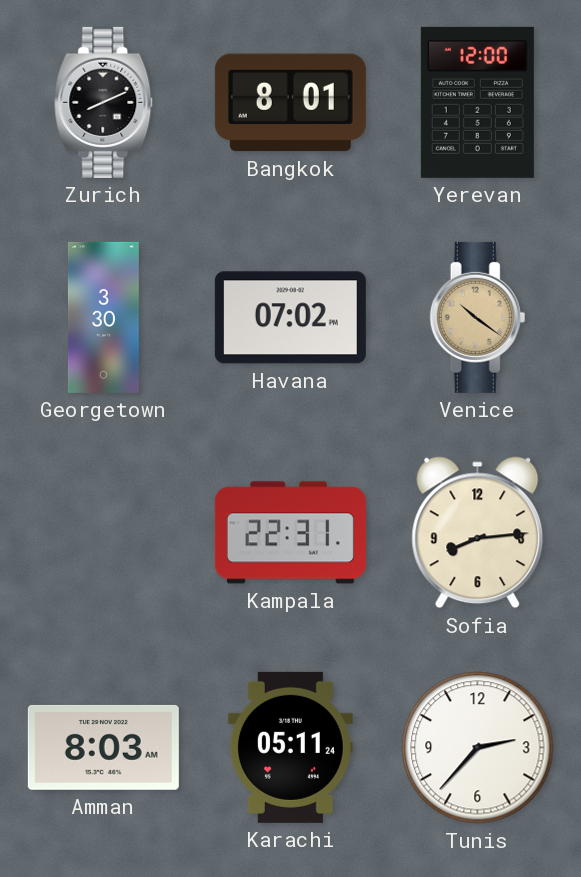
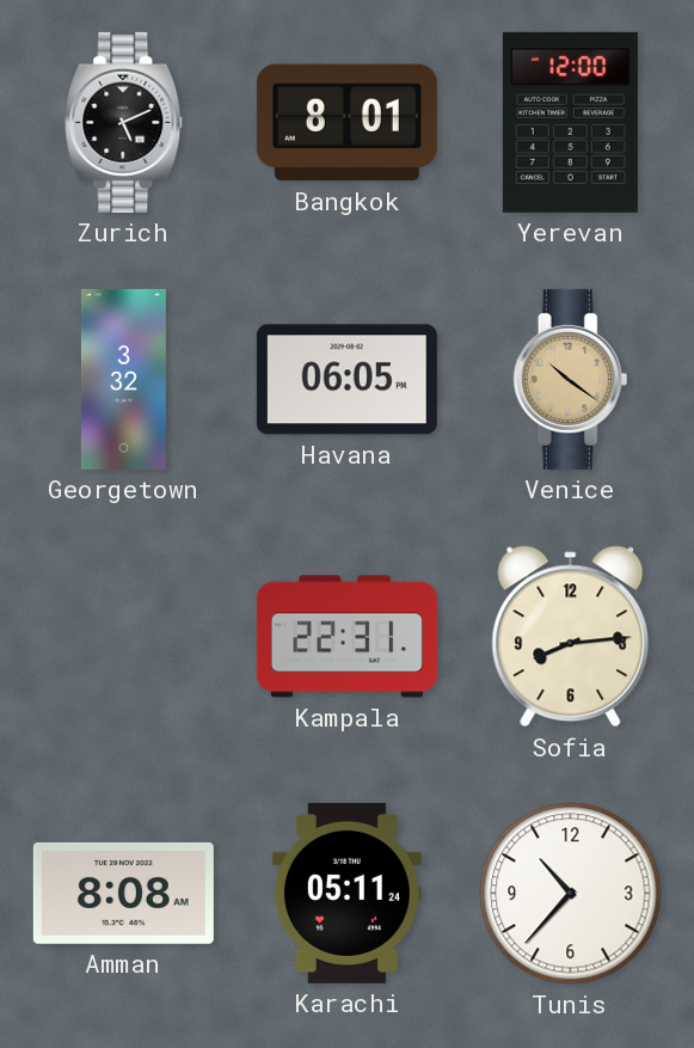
Zurich: 8:11 -> 5:11
Georgetown: 3:30 -> 3:32
Havana: 07:02 -> 06:05
Amman: 8:03 -> 8:08
Tunis: 2:37 -> 10:37
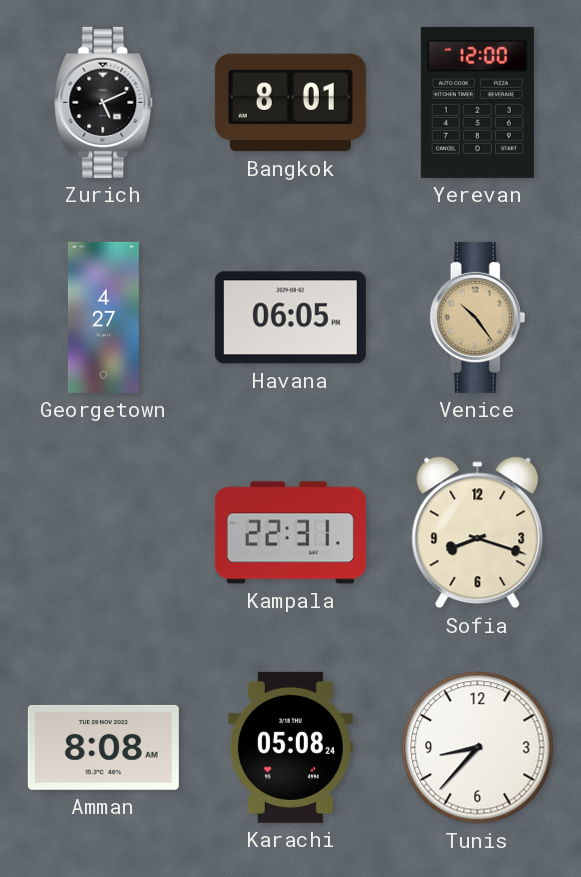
Georgetown: 3:32 -> 4:27
Venice: 10:21 -> 10:24
Sofia: 8:14 -> 8:18
Karachi: 05:11 -> 05:08
Tunis: 10:37 -> 8:37
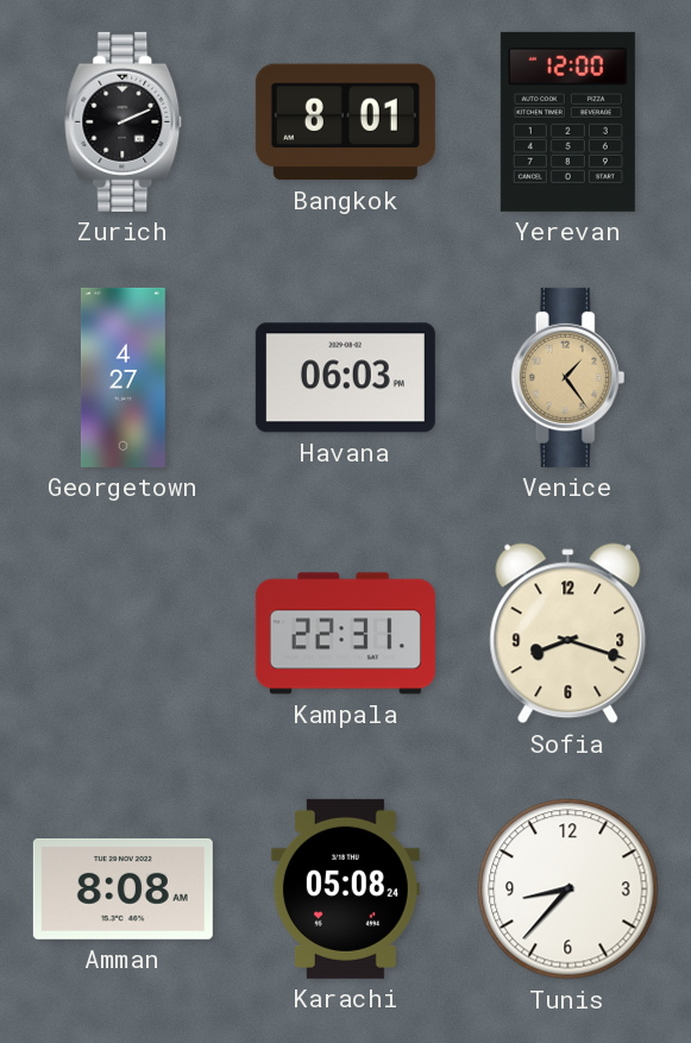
Zurich: 5:11 -> 2:11
Havana: 06:05 -> 06:03
Venice: 10:24 -> 1:24
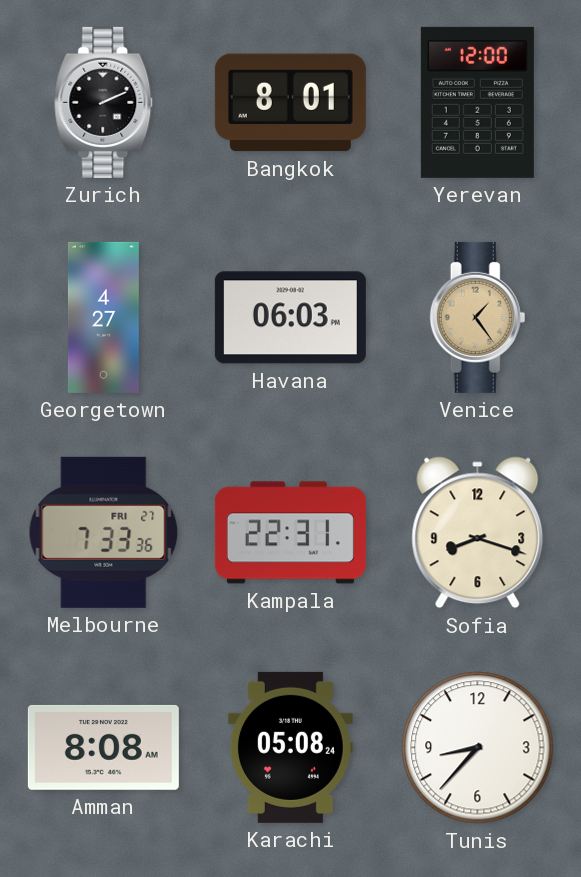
Melbourne: none -> 7:33
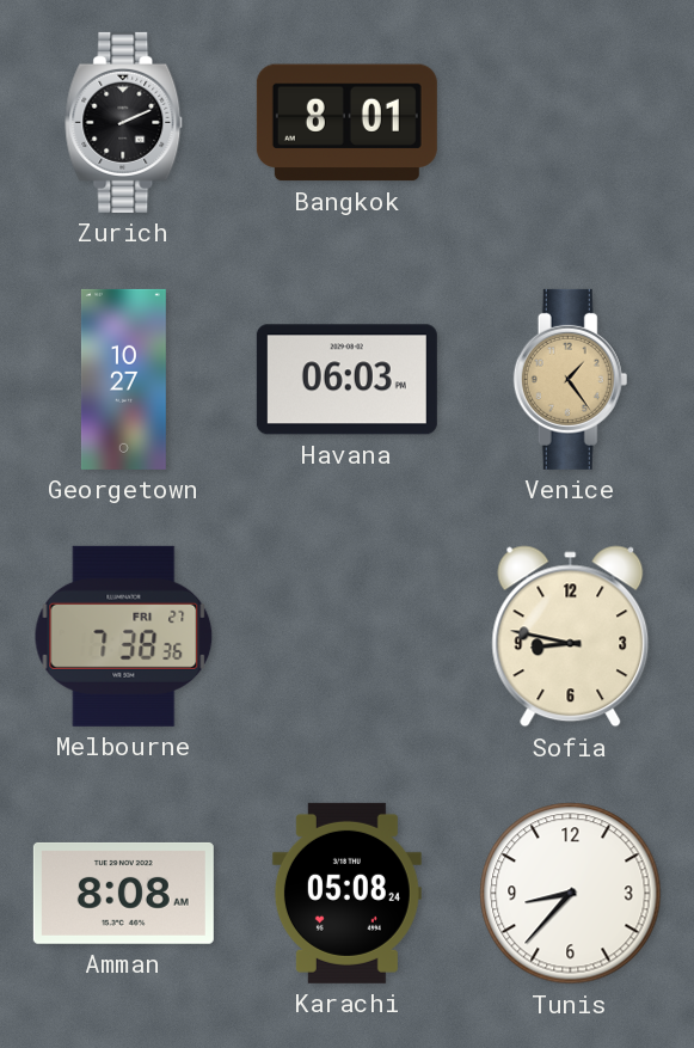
Yerevan: 12:00 -> none
Georgetown: 4:27 -> 10:27
Melbourne: 7:33 -> 7:38
Kampala: 22:31 -> none
Sofia: 8:18 -> 8:47
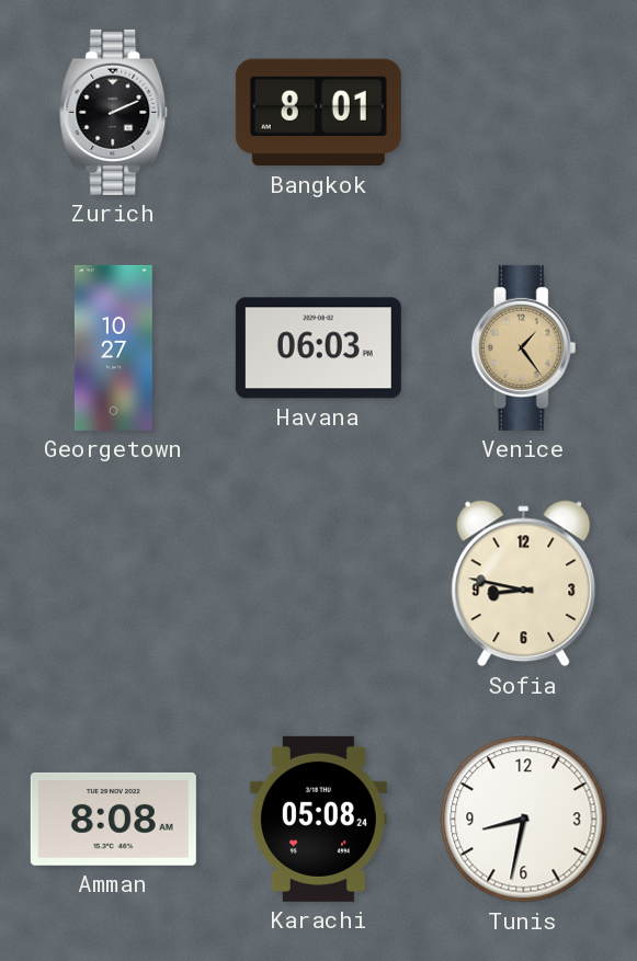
Melbourne: 7:38 -> none
Tunis: 8:37 -> 8:32
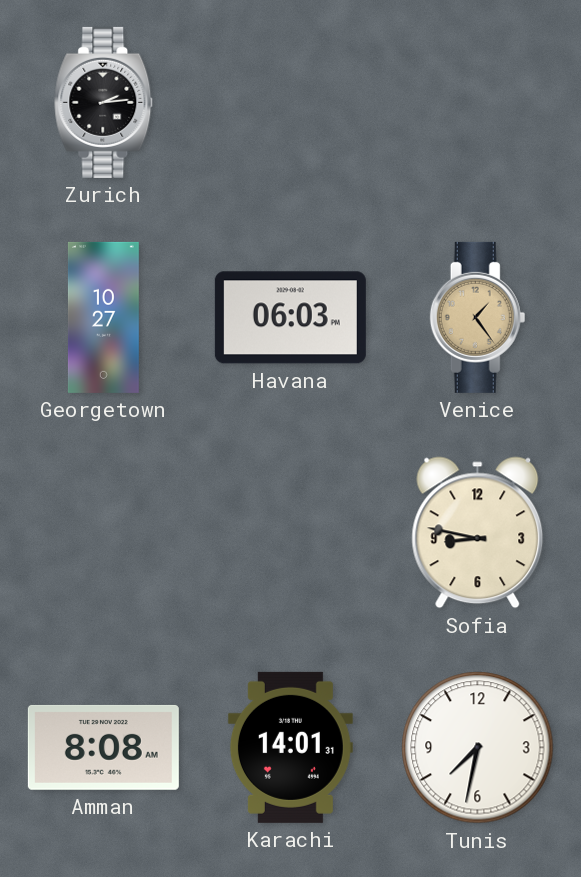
Zurich: 2:11 -> 2:14
Bangkok: 8:01 -> none
Karachi: 05:08 -> 14:01
Tunis: 8:32 -> 7:32
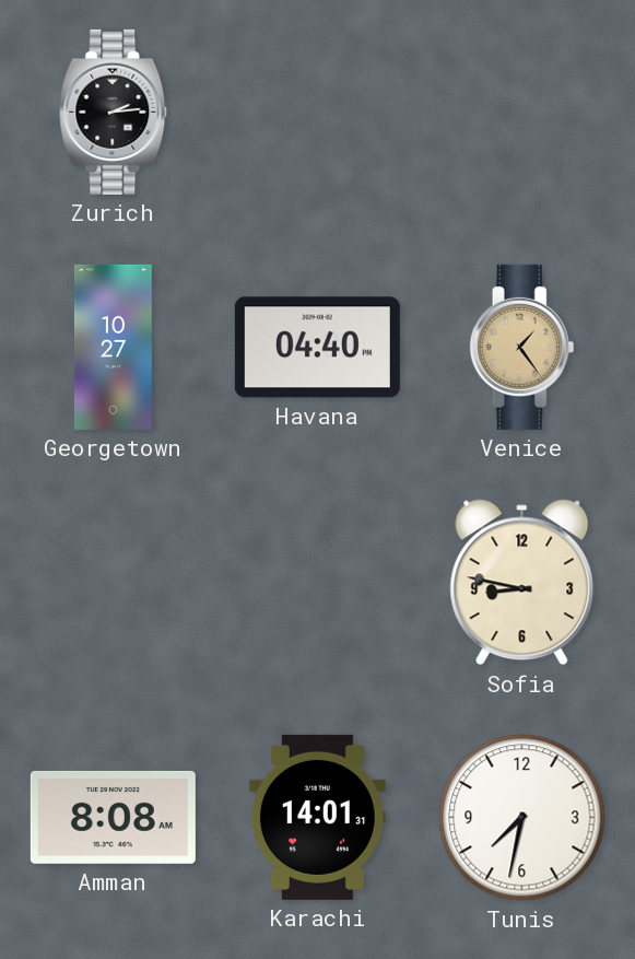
Havana: 06:03 -> 04:40
